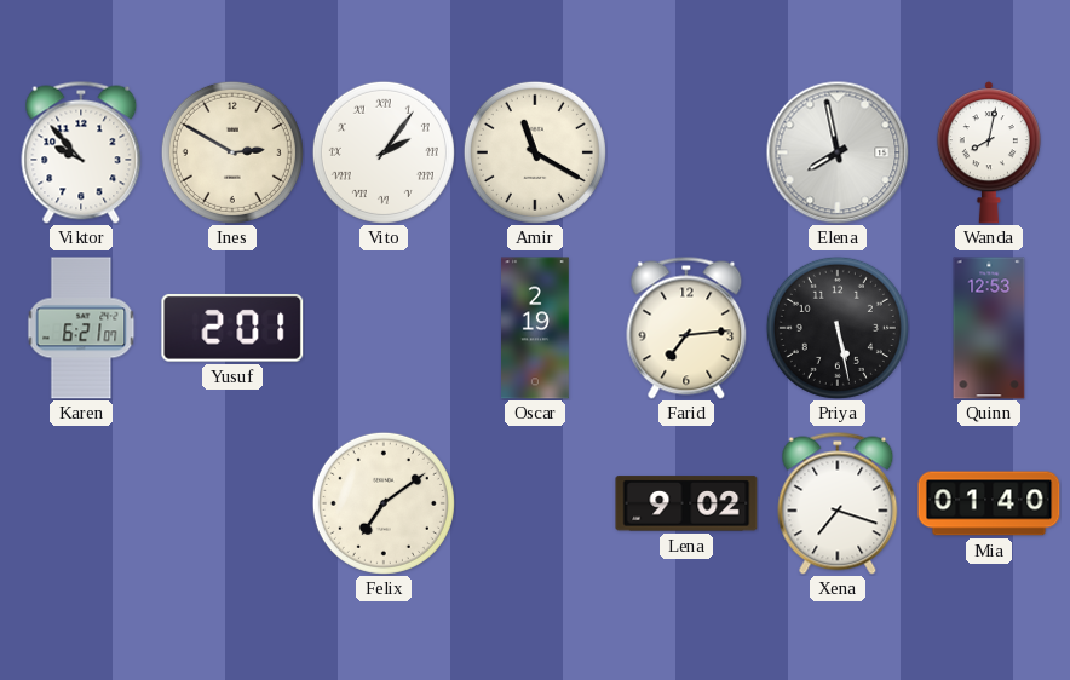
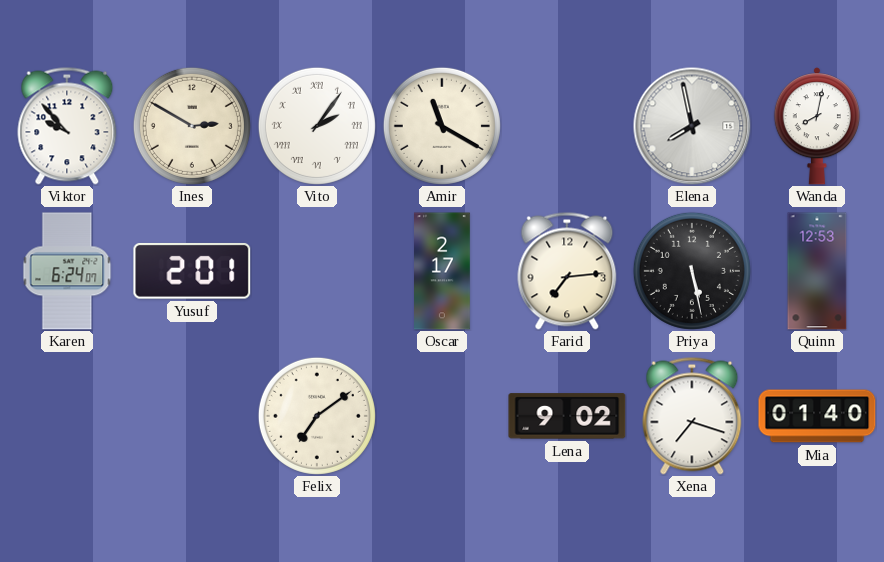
Karen: 6:21 -> 6:24
Oscar: 2:19 -> 2:17
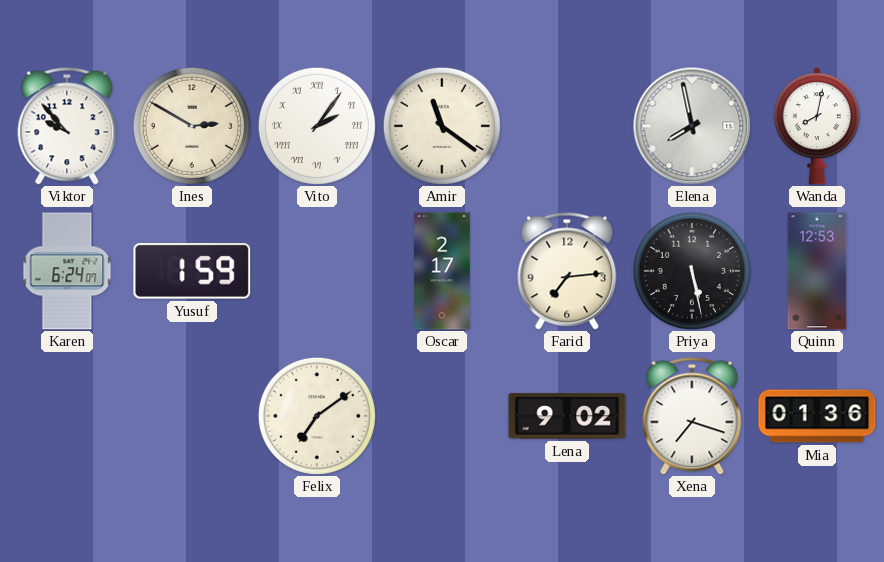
Amir: 11:20 -> 11:21
Yusuf: 2:01 -> 1:59
Mia: 01:40 -> 01:36
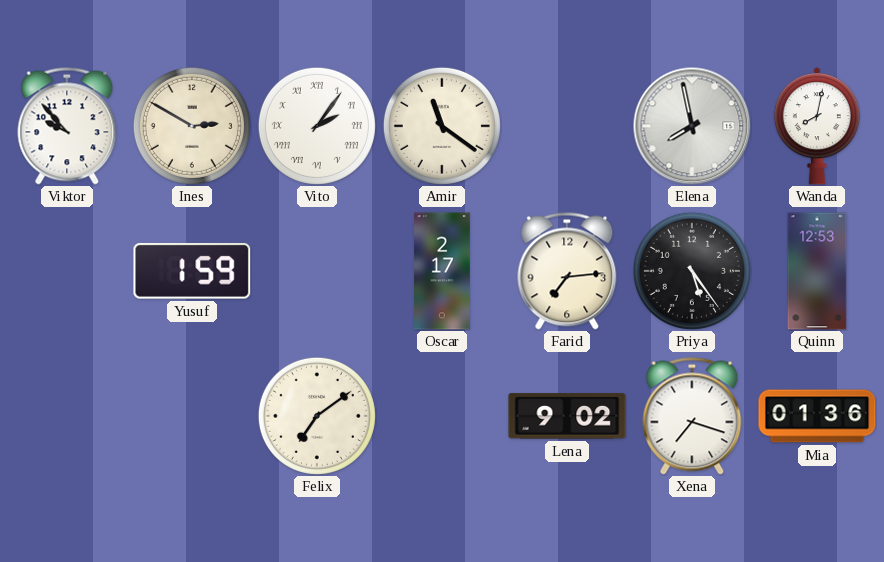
Karen: 6:24 -> none
Priya: 5:28 -> 5:24
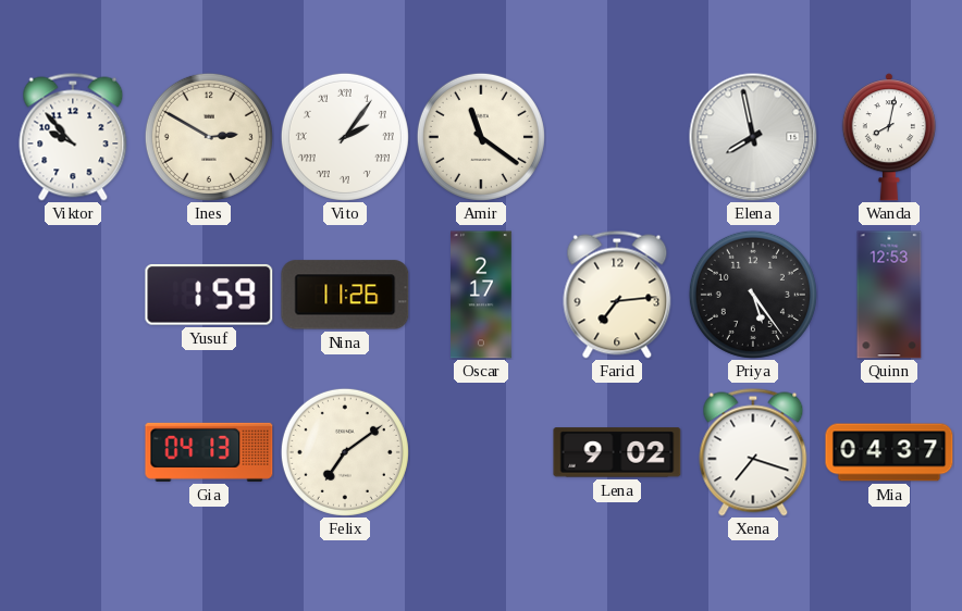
Nina: none -> 11:26
Gia: none -> 04:13
Mia: 01:36 -> 04:37
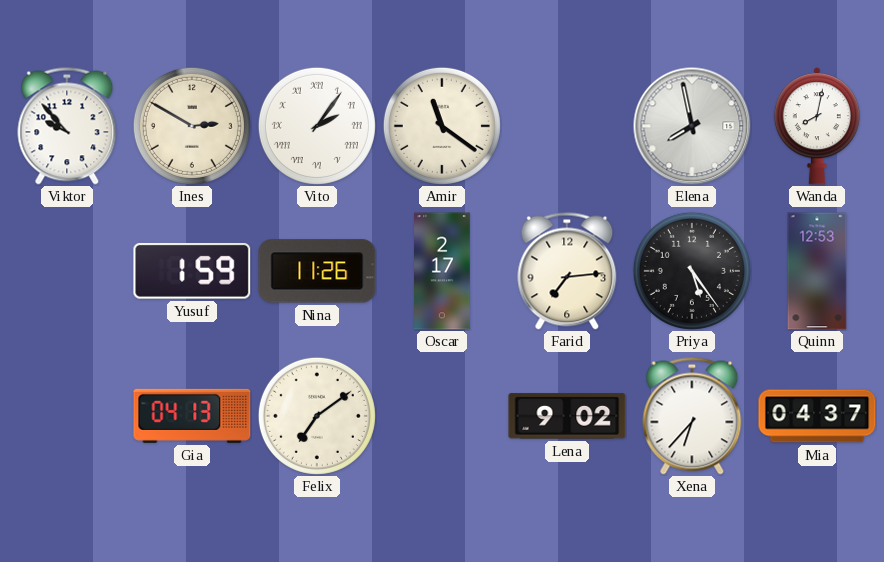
Xena: 7:18 -> 6:37
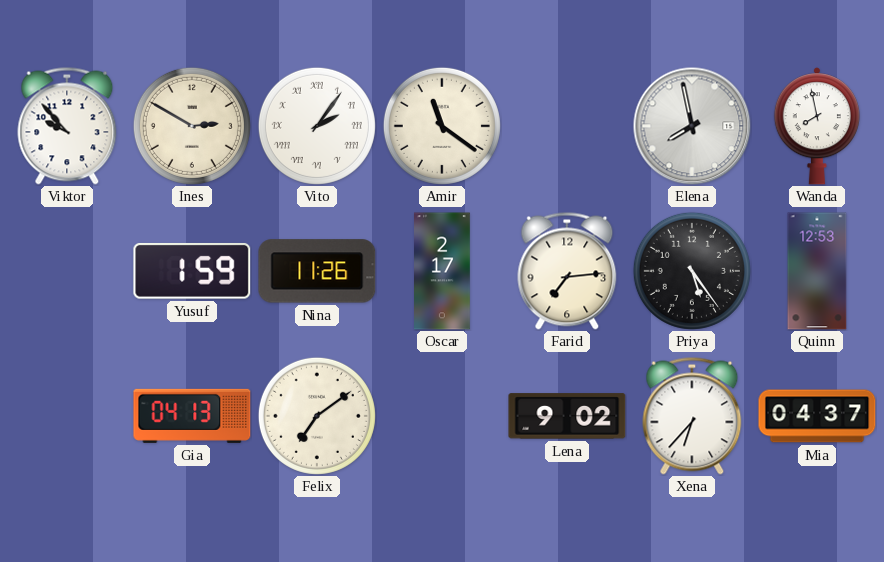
Wanda: 8:02 -> 7:58
